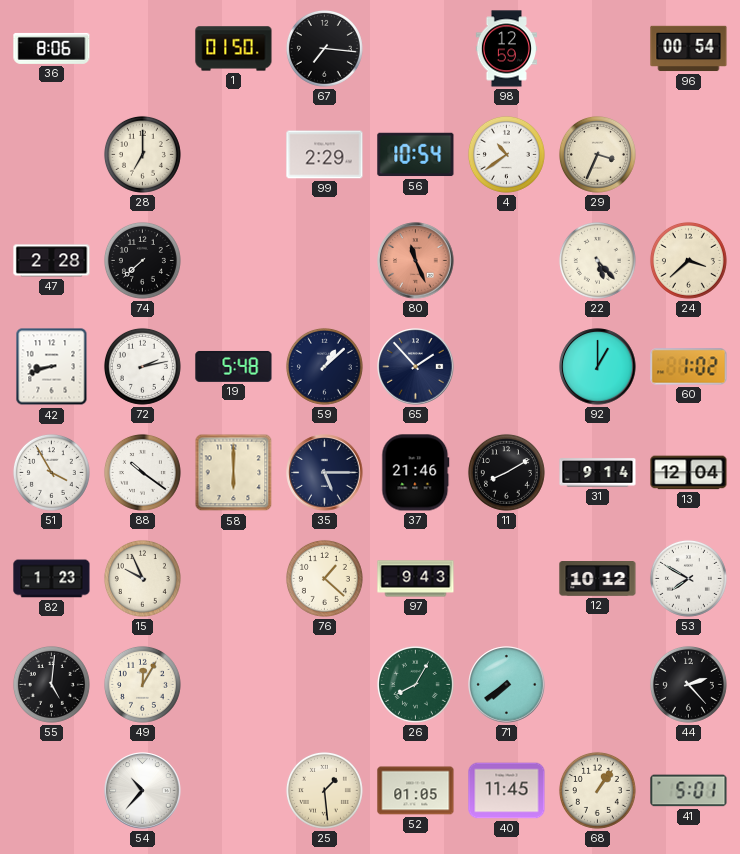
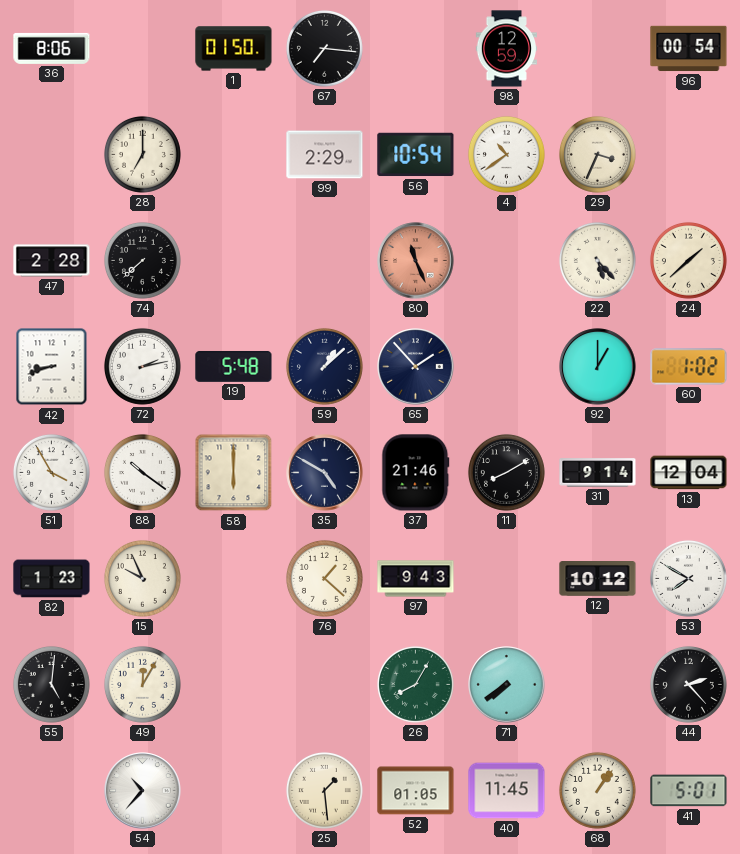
24: 3:38 -> 1:38
35: 5:15 -> 4:50
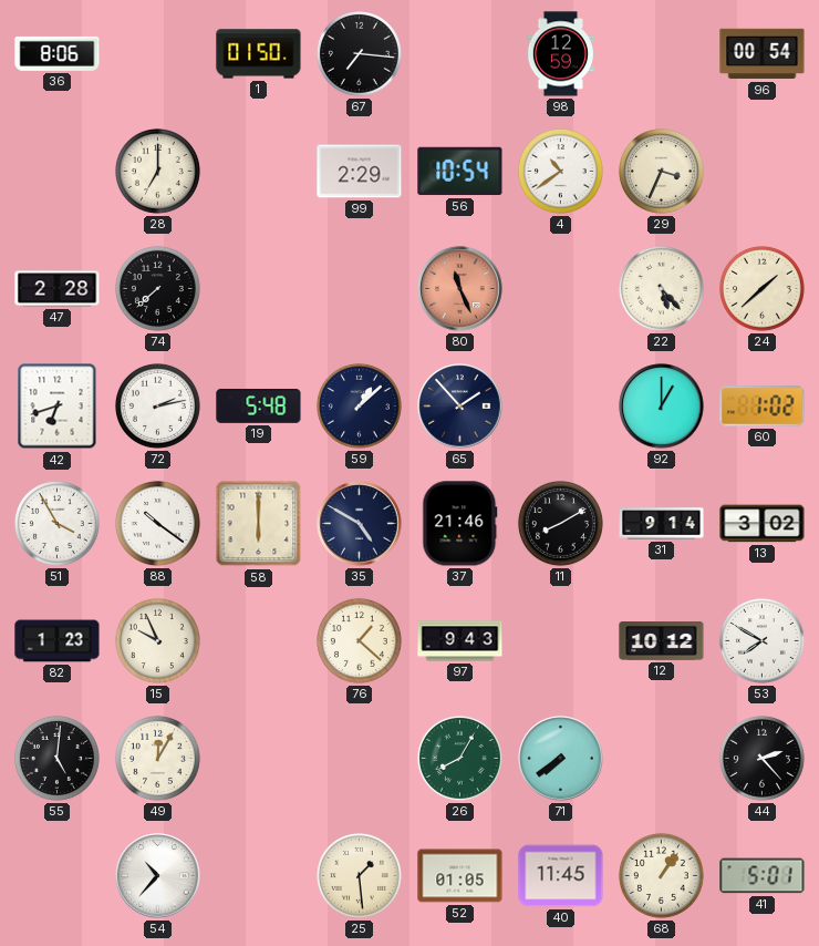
42: 8:42 -> 6:42
13: 12:04 -> 3:02
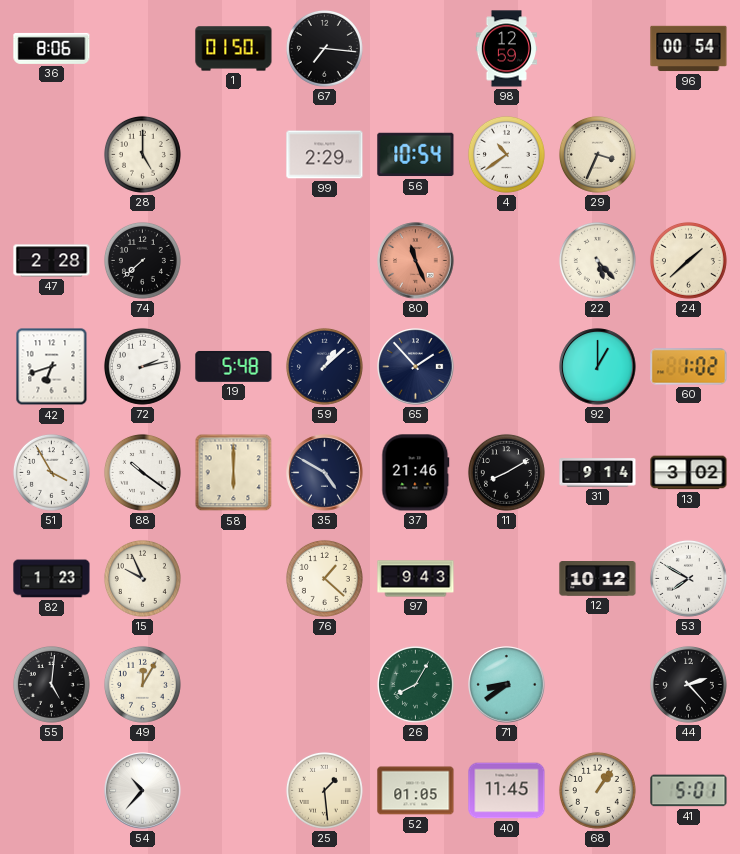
28: 7:00 -> 5:00
71: 7:39 -> 8:39
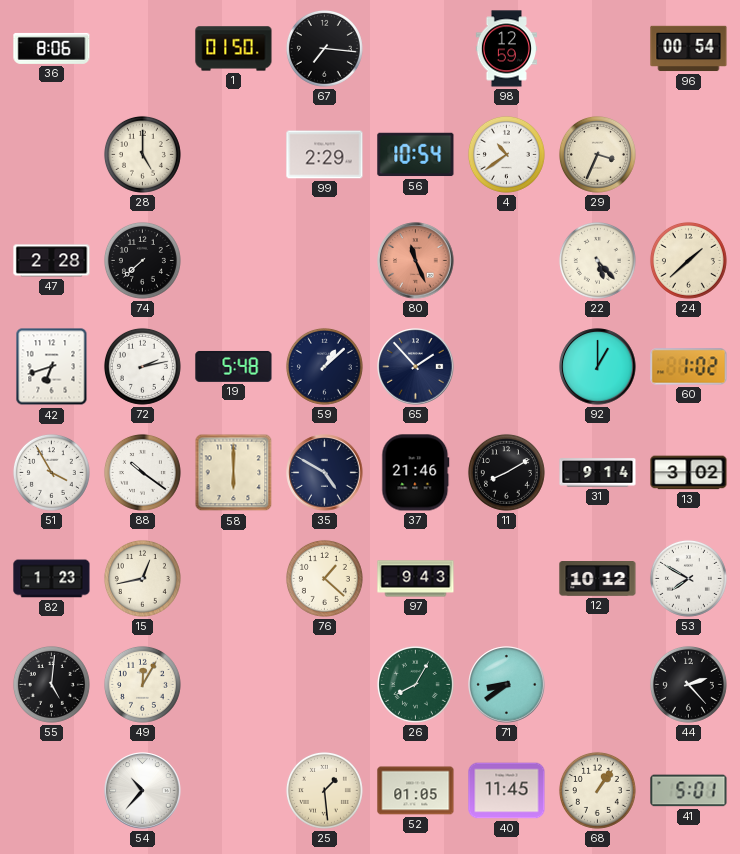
15: 9:56 -> 12:43
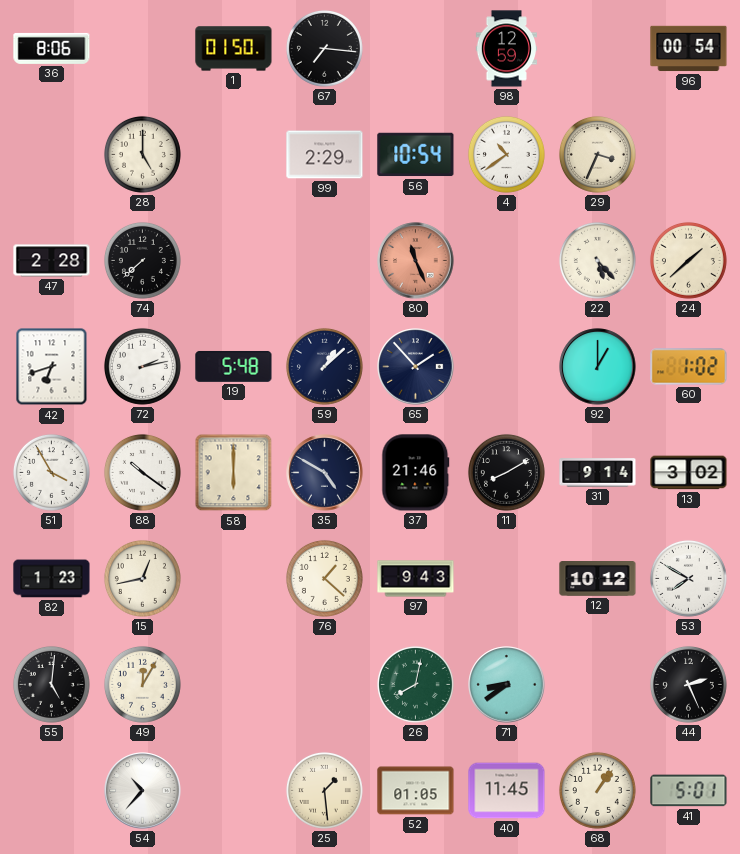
26: 8:05 -> 8:02
44: 2:23 -> 2:26
